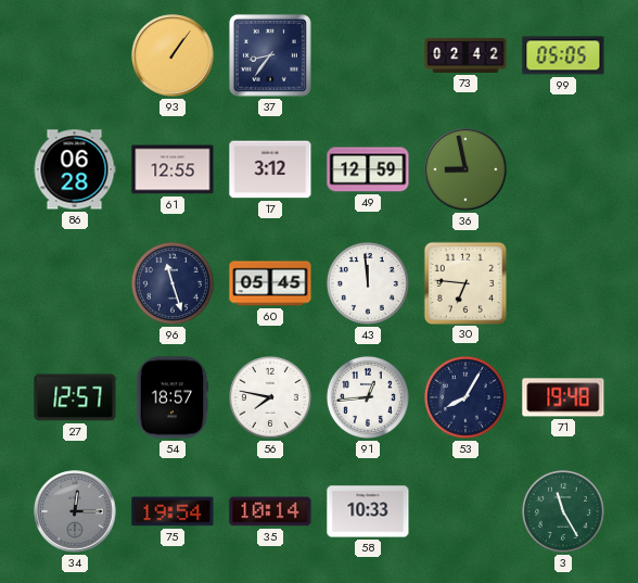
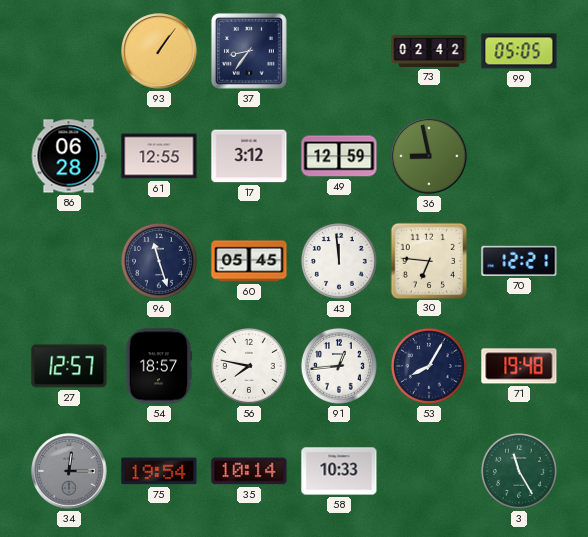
70: none -> 12:21
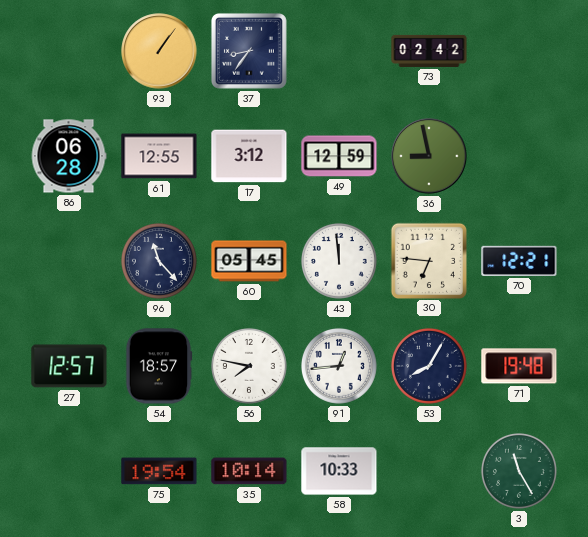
99: 05:05 -> none
96: 11:27 -> 11:23
34: 12:15 -> none
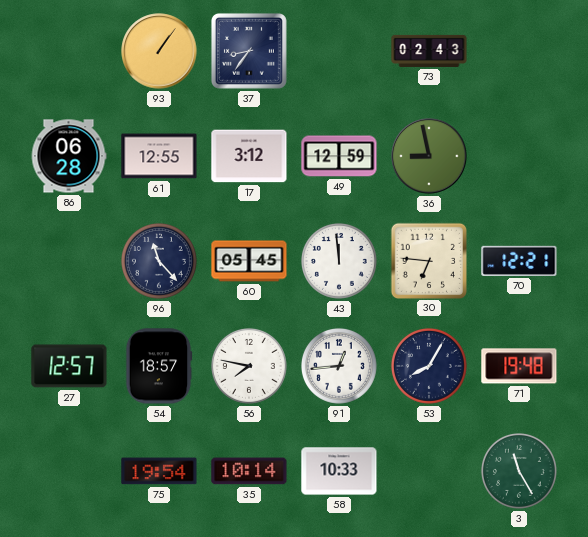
73: 02:42 -> 02:43
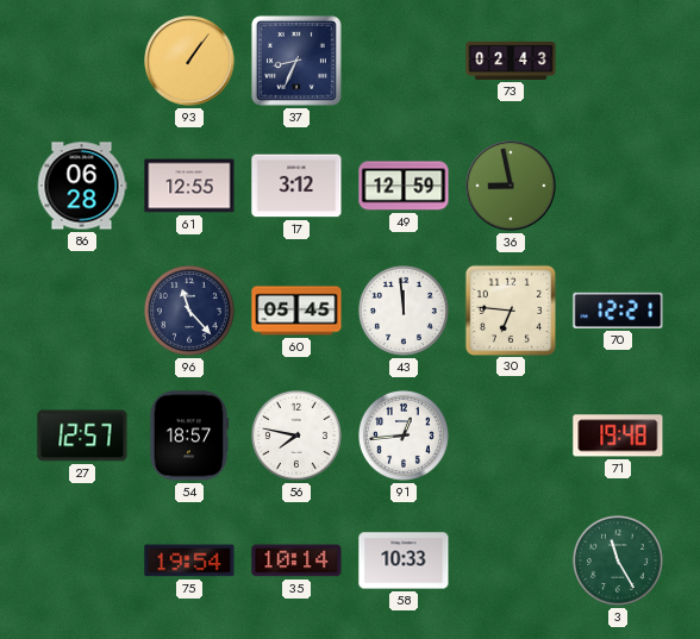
37: 8:36 -> 8:34
53: 8:05 -> none
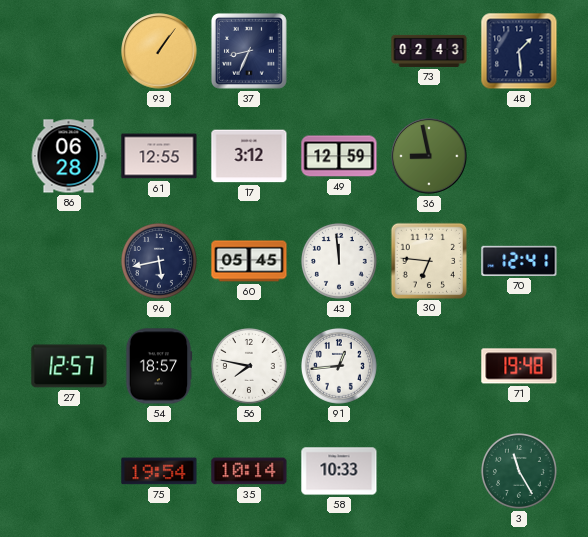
48: none -> 1:29
96: 11:23 -> 5:43
70: 12:21 -> 12:41
